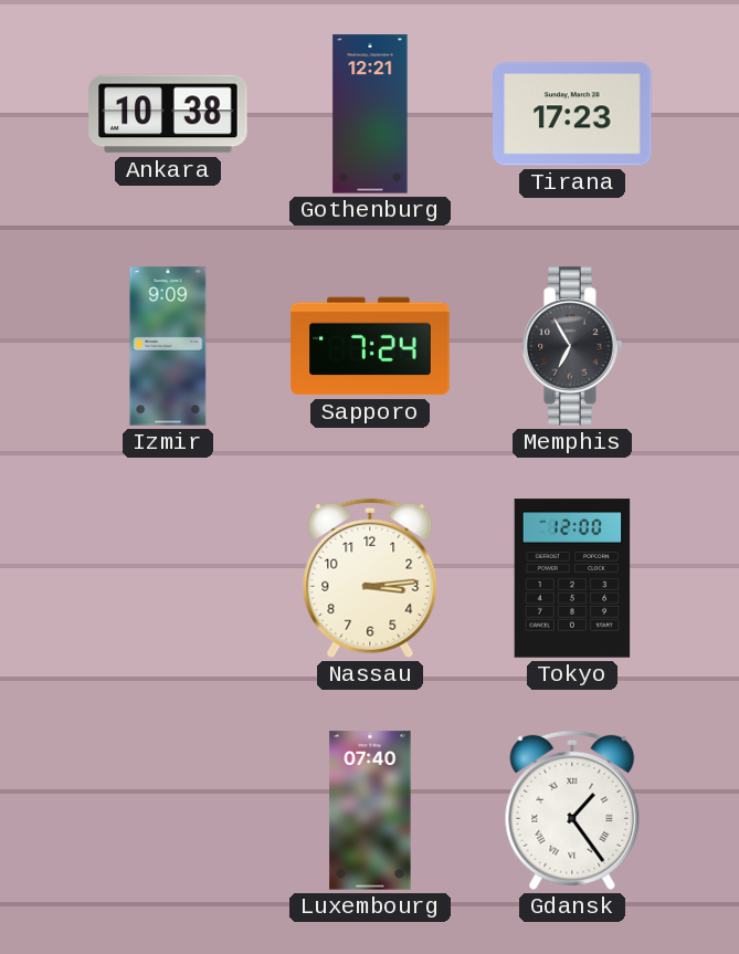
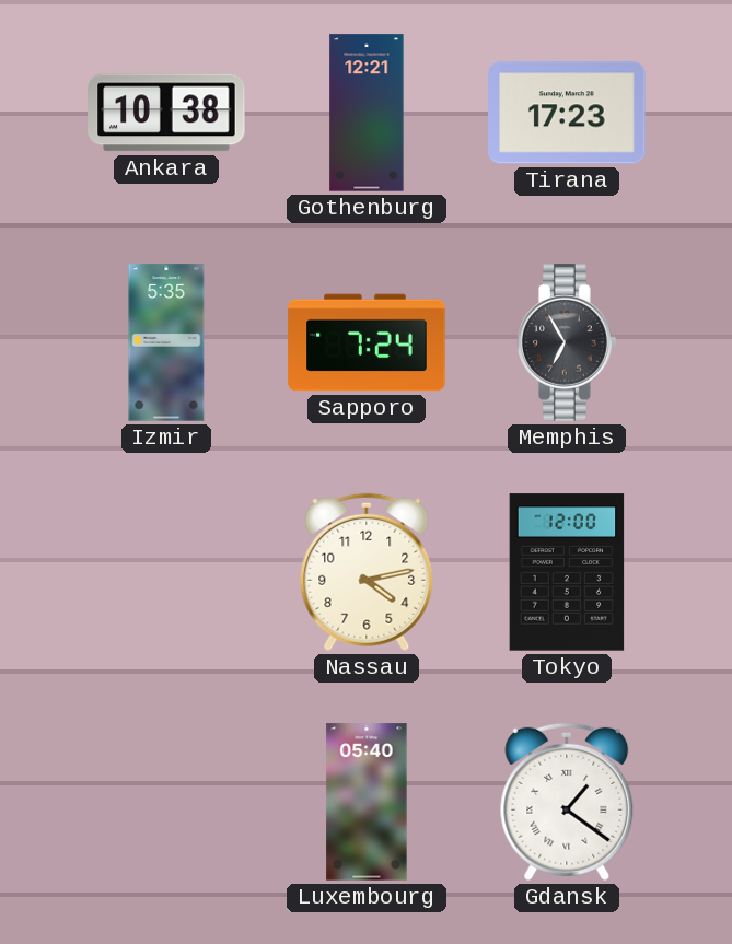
Izmir: 9:09 -> 5:35
Nassau: 3:14 -> 4:13
Luxembourg: 07:40 -> 05:40
Gdansk: 1:24 -> 1:21
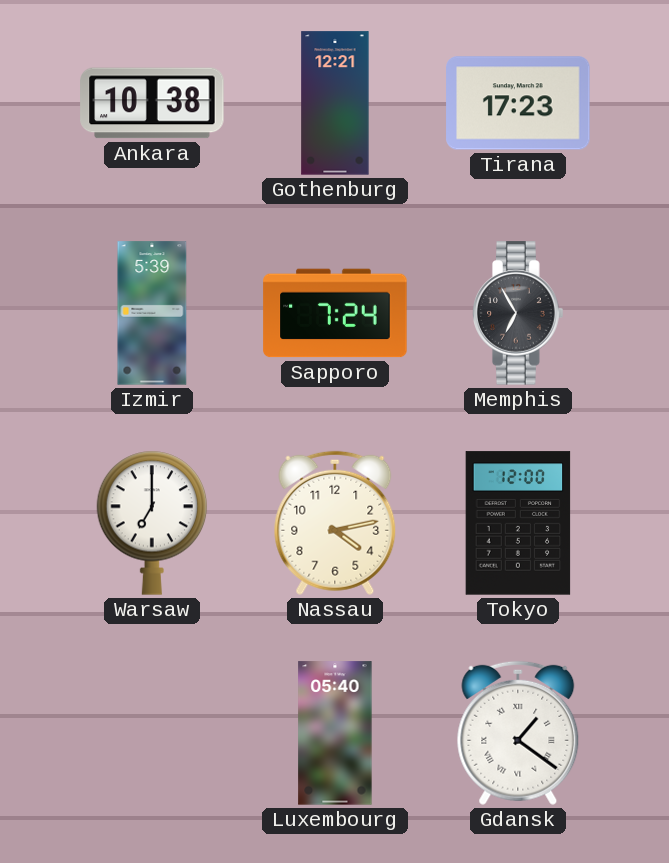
Izmir: 5:35 -> 5:39
Warsaw: none -> 7:00
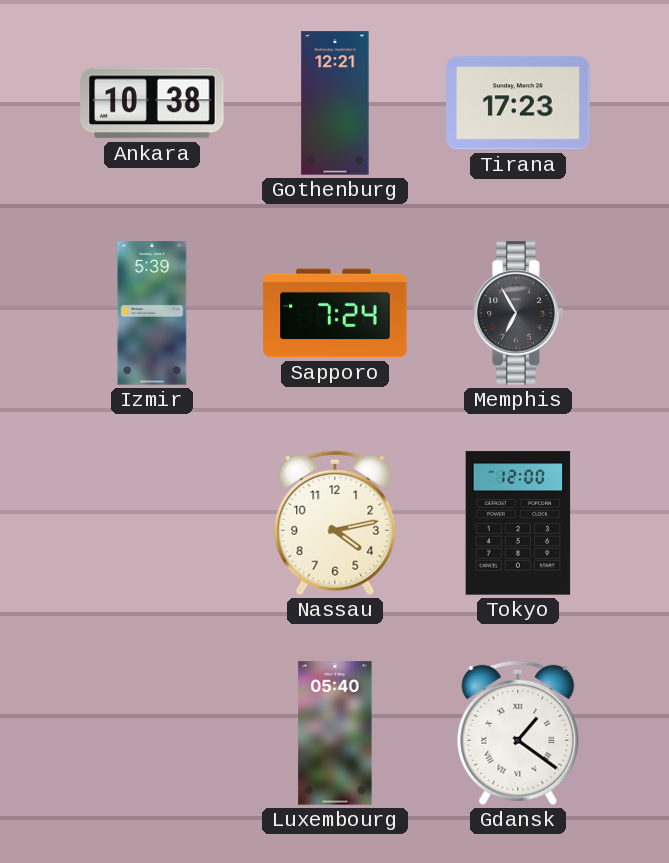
Warsaw: 7:00 -> none
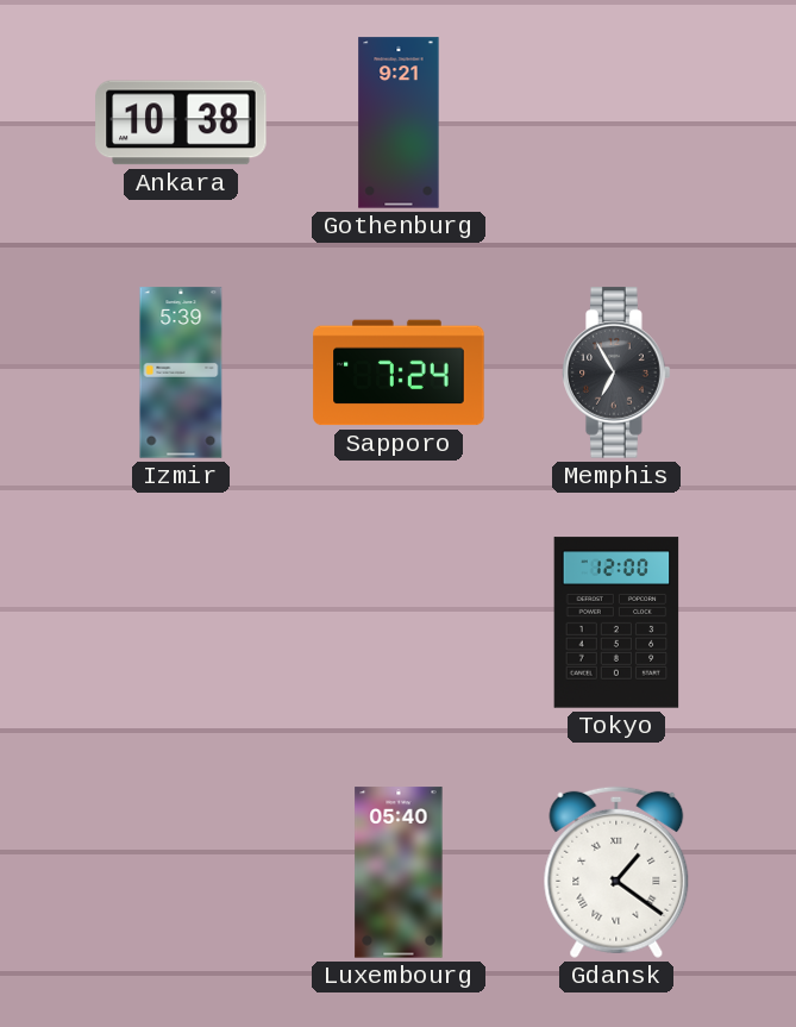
Gothenburg: 12:21 -> 9:21
Tirana: 17:23 -> none
Nassau: 4:13 -> none
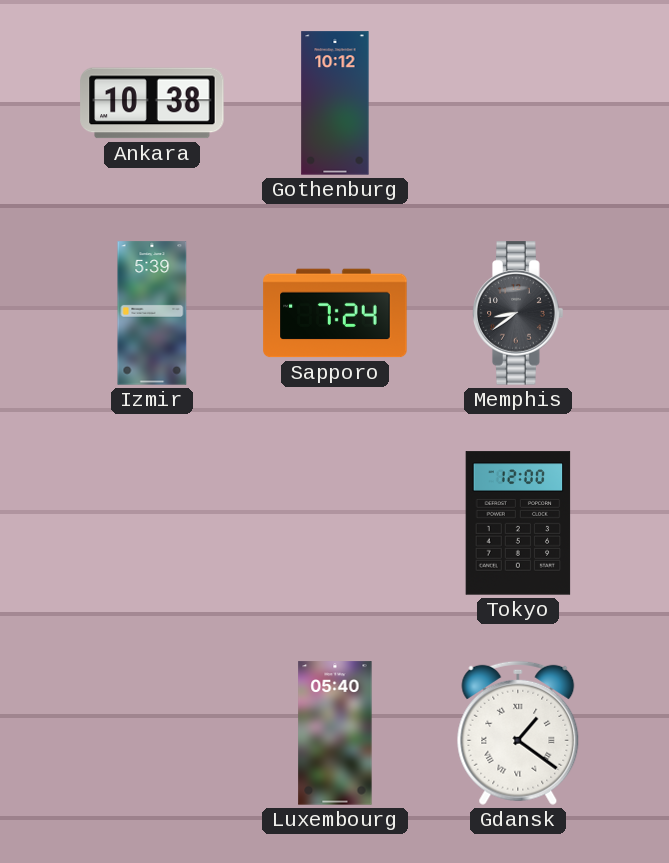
Gothenburg: 9:21 -> 10:12
Memphis: 6:55 -> 8:39
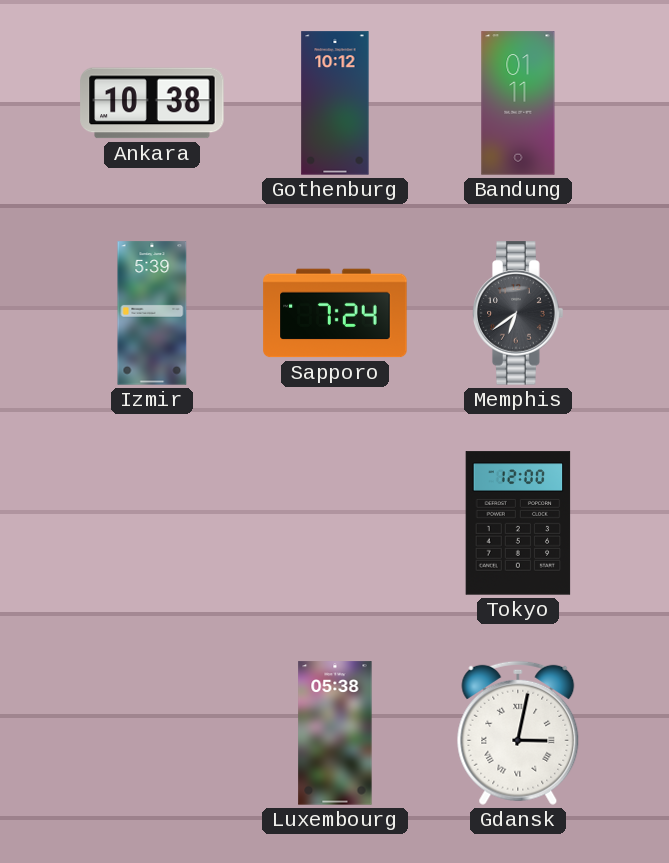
Bandung: none -> 01:11
Memphis: 8:39 -> 6:39
Luxembourg: 05:40 -> 05:38
Gdansk: 1:21 -> 3:02
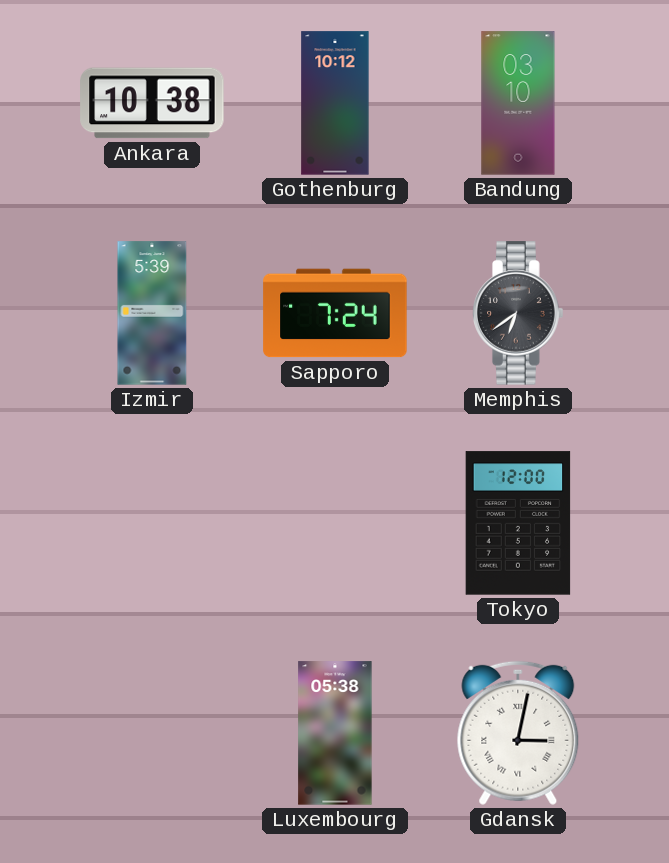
Bandung: 01:11 -> 03:10
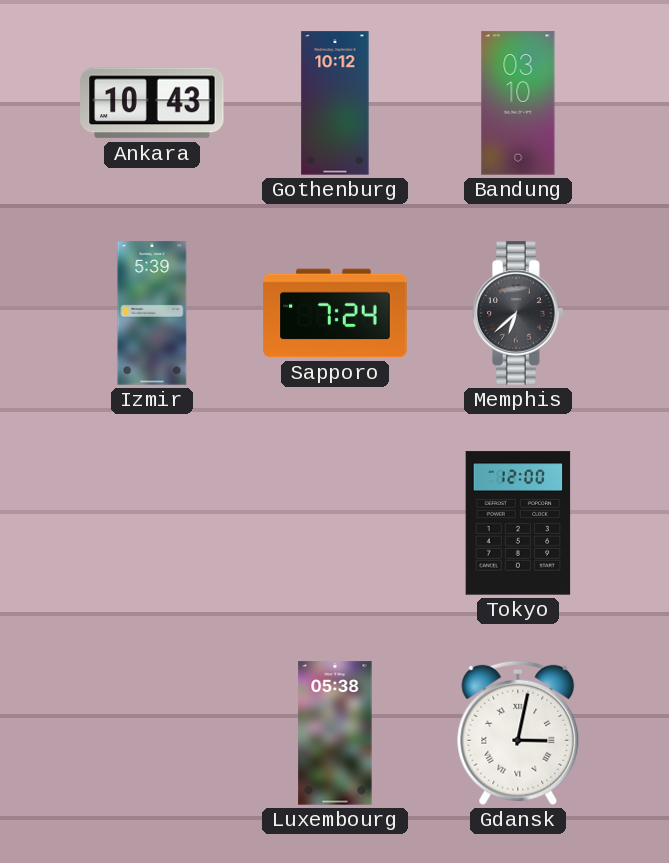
Ankara: 10:38 -> 10:43
Memphis: 6:39 -> 6:38
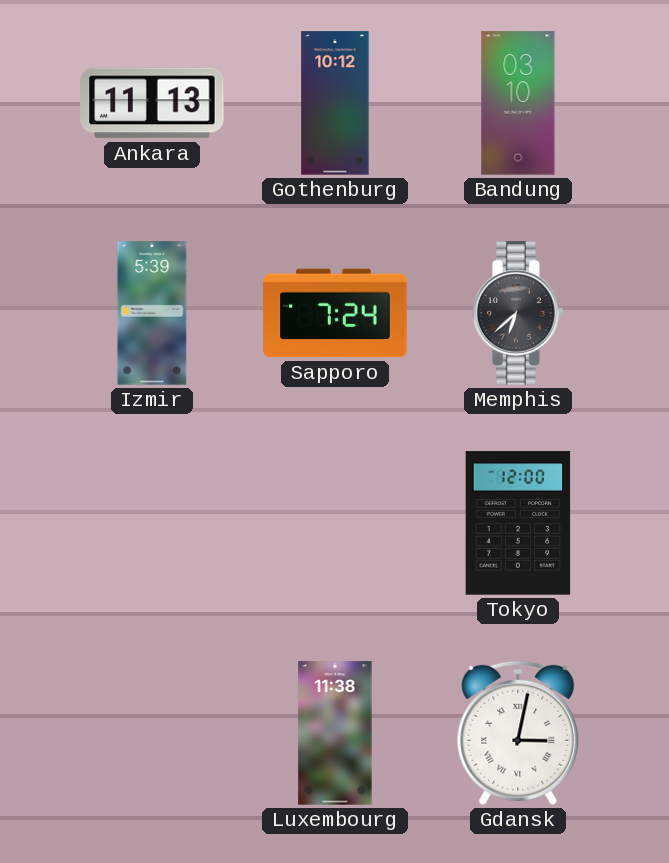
Ankara: 10:43 -> 11:13
Luxembourg: 05:38 -> 11:38
